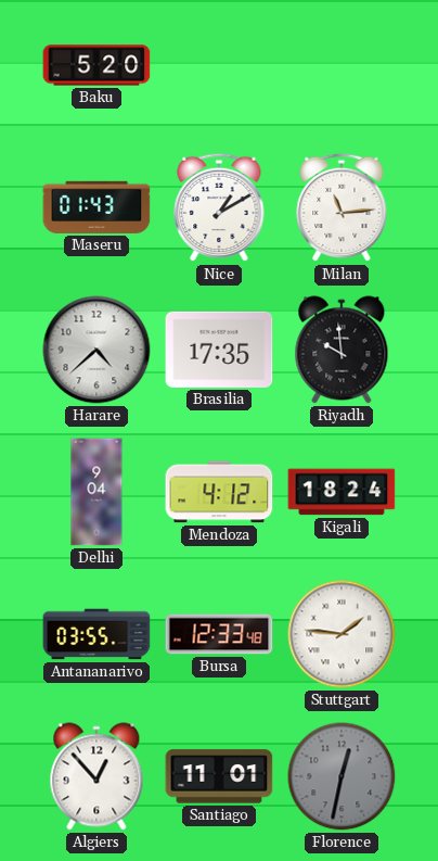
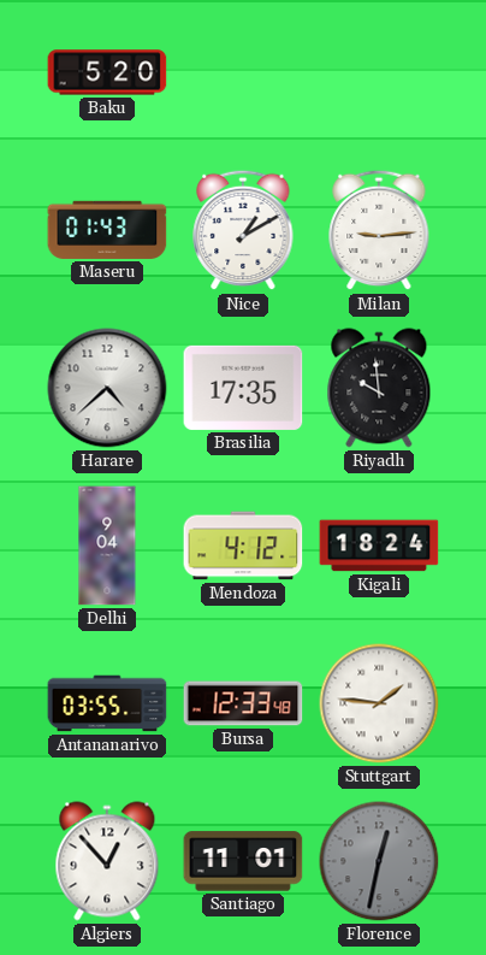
Milan: 11:14 -> 9:14
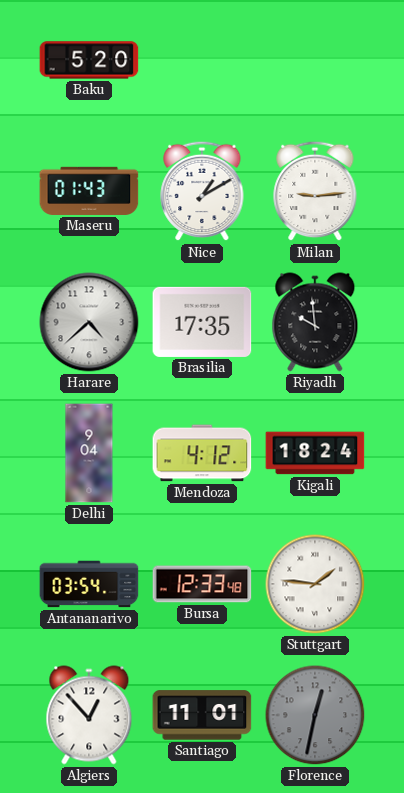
Antananarivo: 03:55 -> 03:54
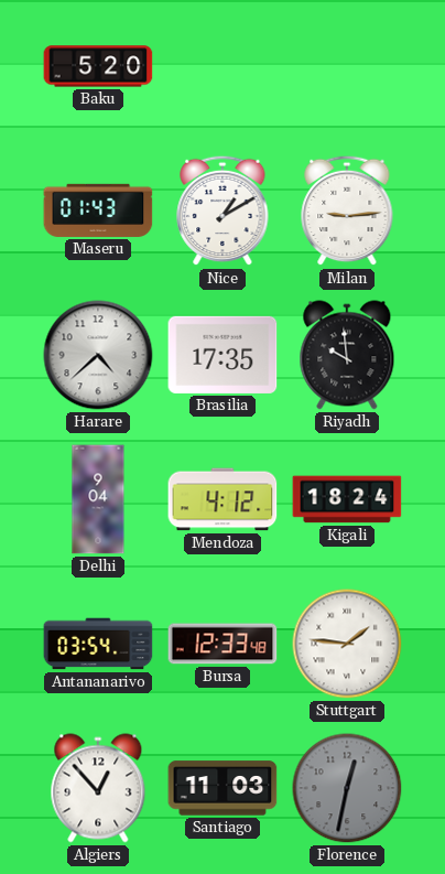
Santiago: 11:01 -> 11:03
